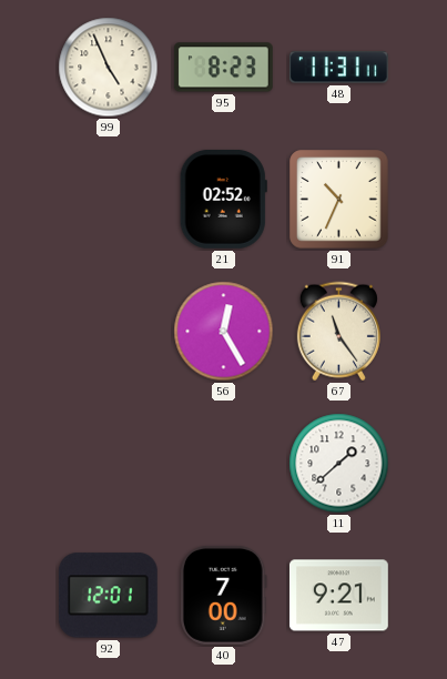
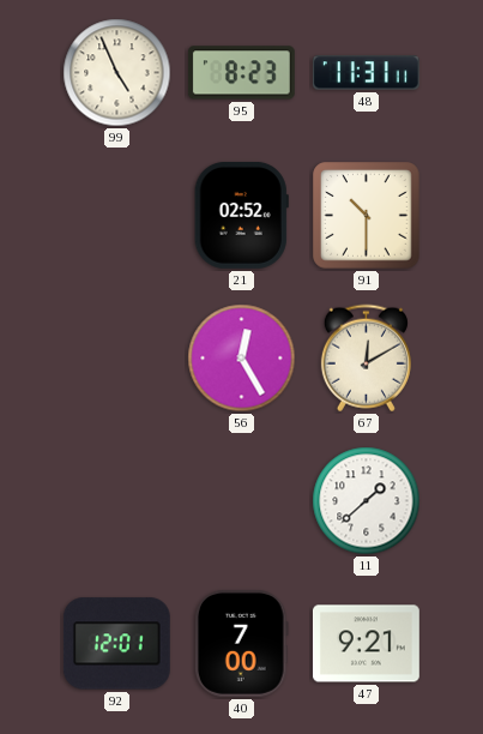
91: 10:34 -> 10:30
67: 11:24 -> 12:10
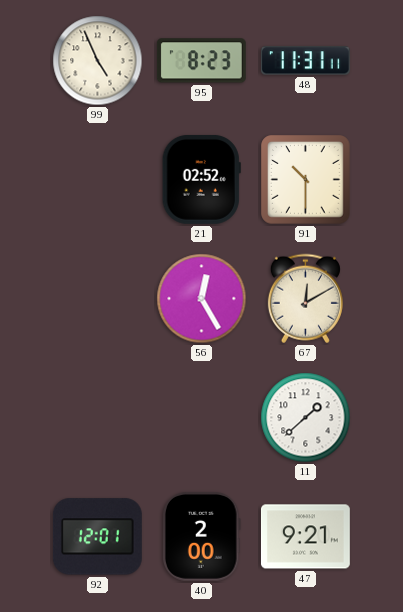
40: 7:00 -> 2:00
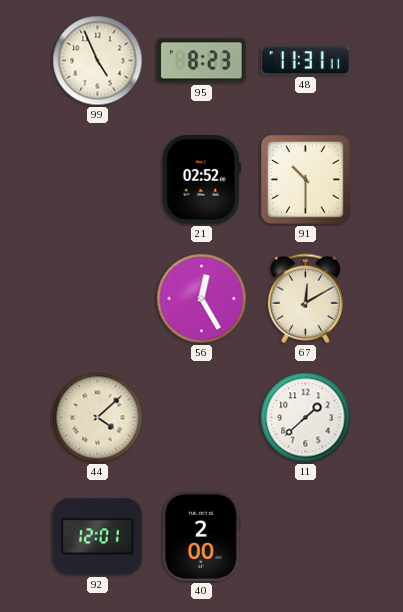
44: none -> 4:08
47: 9:21 -> none
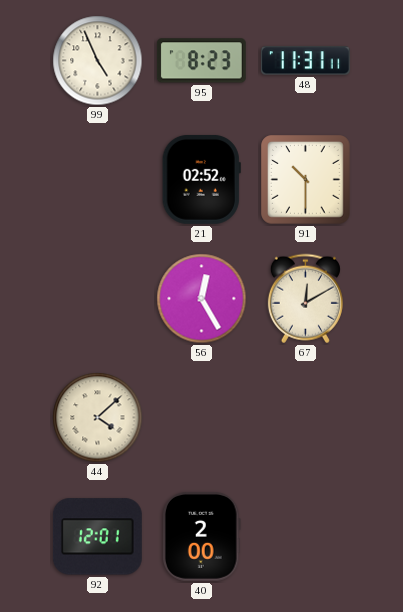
11: 1:38 -> none
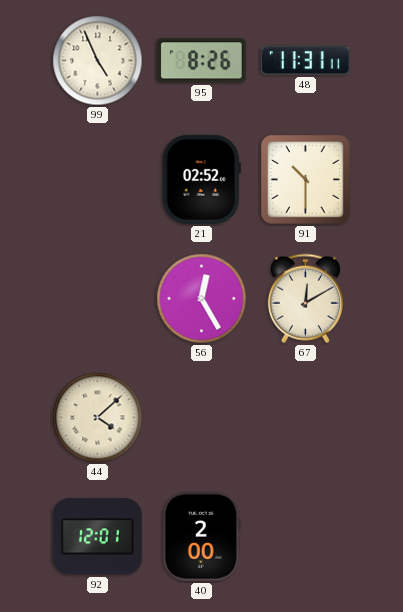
95: 8:23 -> 8:26
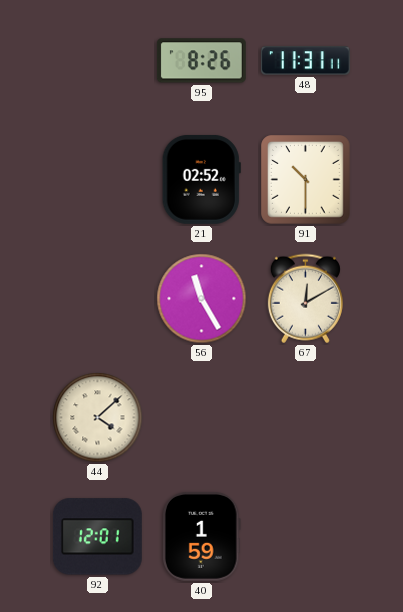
99: 4:56 -> none
56: 12:25 -> 11:25
40: 2:00 -> 1:59
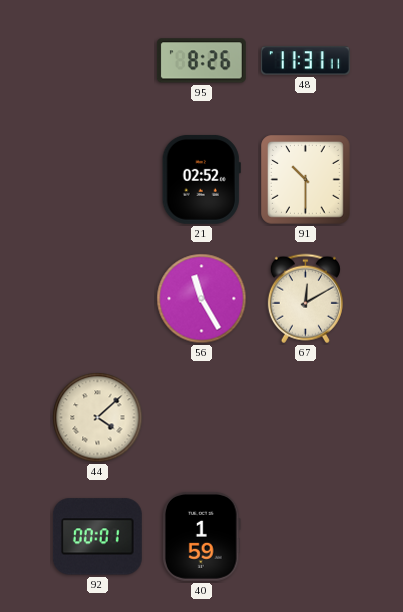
92: 12:01 -> 00:01
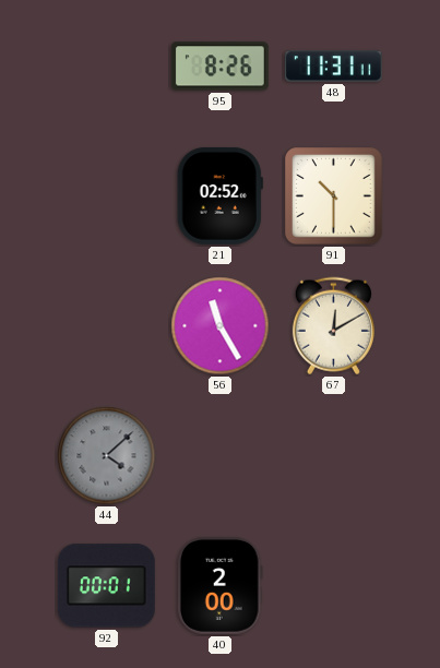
44 dial: cream -> grey
40: 1:59 -> 2:00
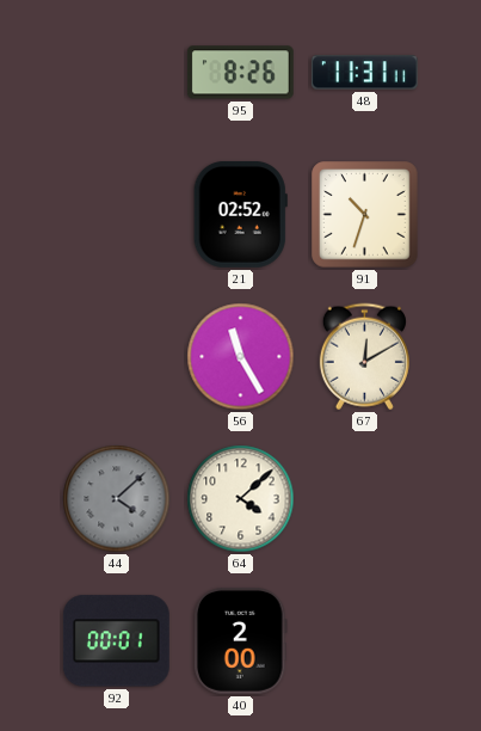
91: 10:30 -> 10:33
64: none -> 4:08
